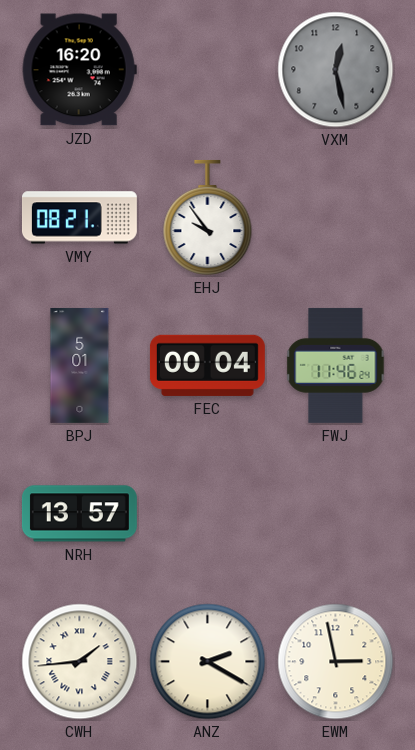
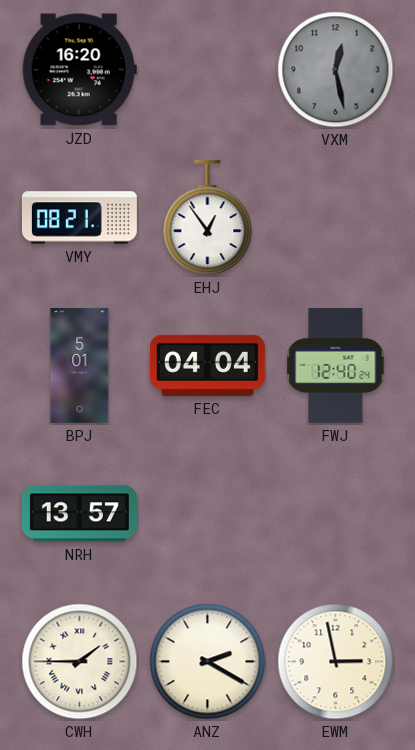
EHJ: 9:54 -> 12:54
FEC: 00:04 -> 04:04
FWJ: 11:46 -> 12:40
CWH: 1:44 -> 1:45
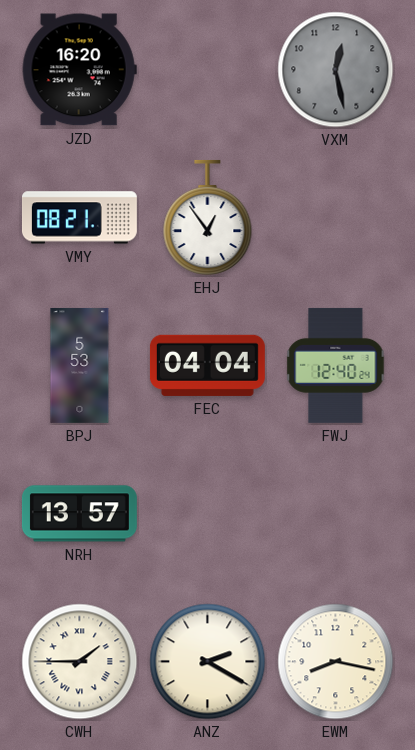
BPJ: 5:01 -> 5:53
EWM: 2:58 -> 8:17
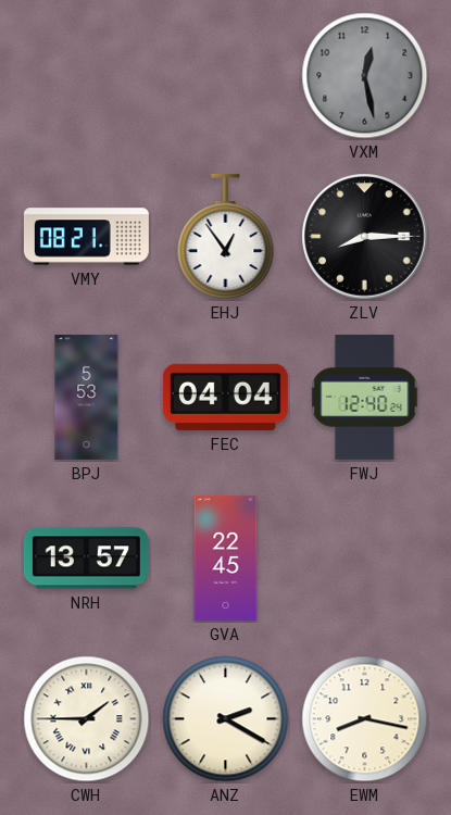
JZD: 16:20 -> none
ZLV: none -> 8:15
GVA: none -> 22:45
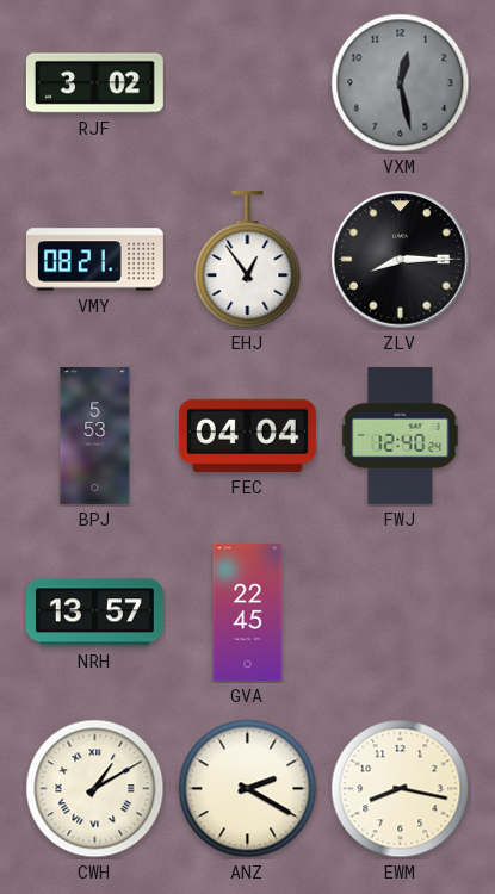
RJF: none -> 3:02
CWH: 1:45 -> 1:10
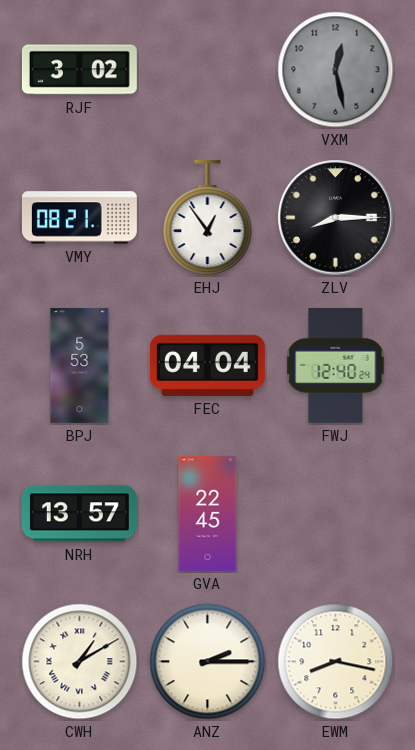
ANZ: 2:20 -> 2:15
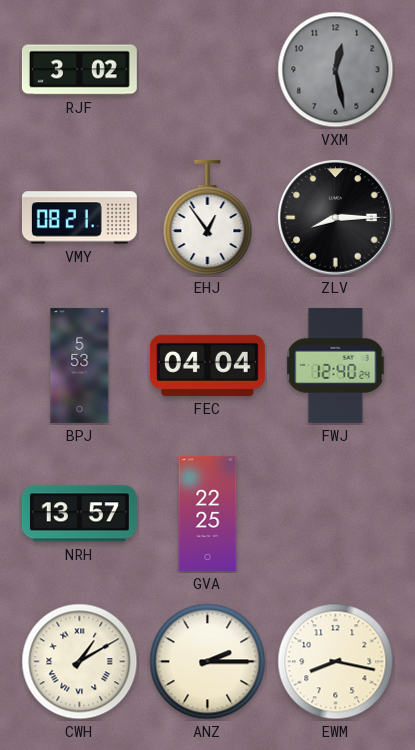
GVA: 22:45 -> 22:25
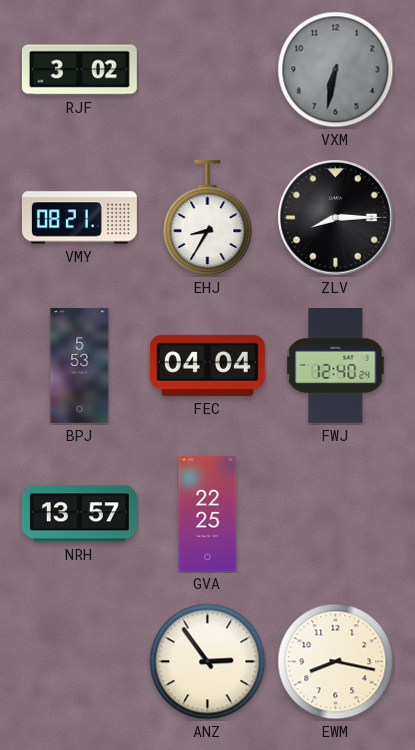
VXM: 12:28 -> 6:32
EHJ: 12:54 -> 8:35
CWH: 1:10 -> none
ANZ: 2:15 -> 2:54
